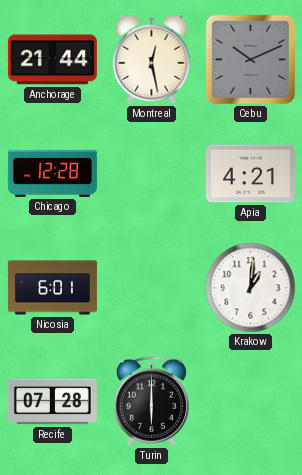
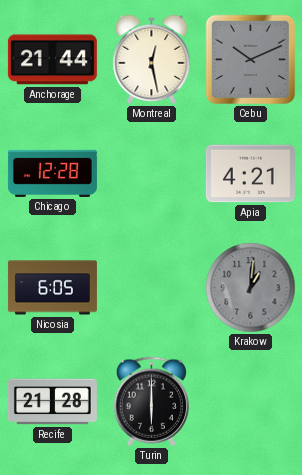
Nicosia: 6:01 -> 6:05
Krakow dial: white -> grey
Recife: 07:28 -> 21:28
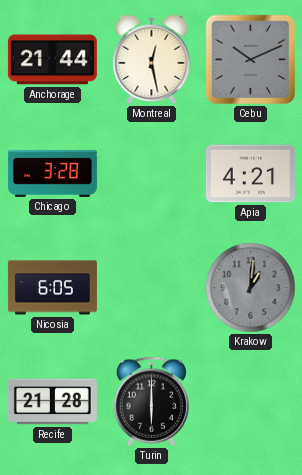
Chicago: 12:28 -> 3:28
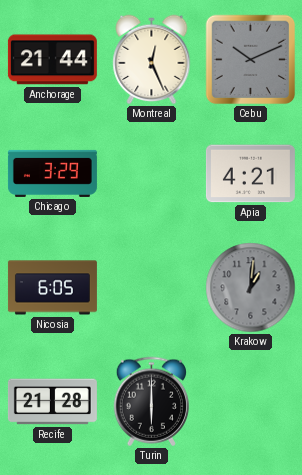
Montreal: 12:28 -> 12:26
Chicago: 3:28 -> 3:29
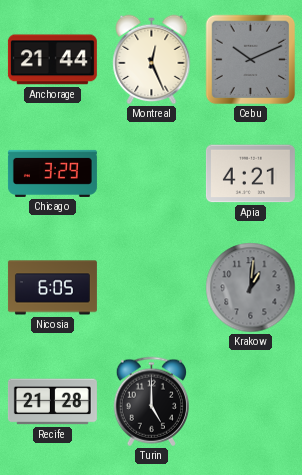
Turin: 6:00 -> 5:00
